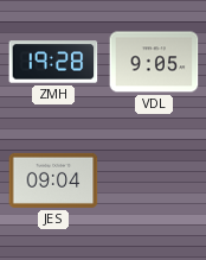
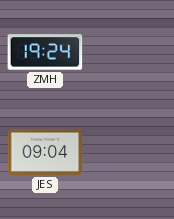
ZMH: 19:28 -> 19:24
VDL: 9:05 -> none
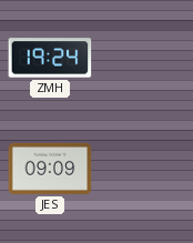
JES: 09:04 -> 09:09
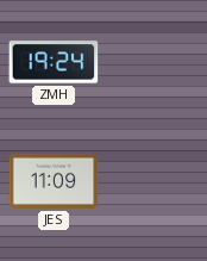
JES: 09:09 -> 11:09
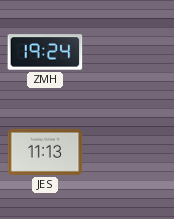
JES: 11:09 -> 11:13
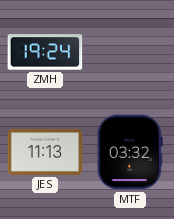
MTF: none -> 03:32
